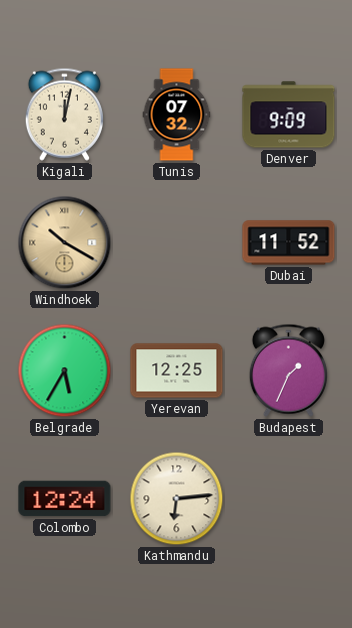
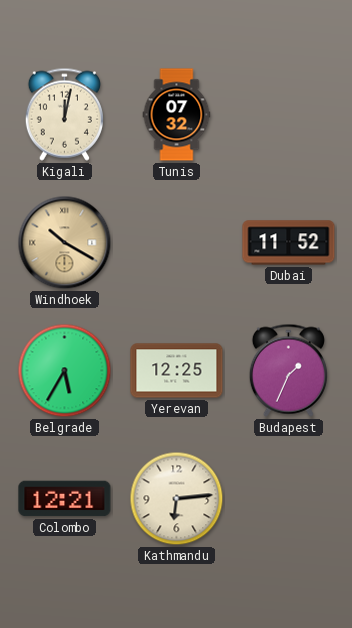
Denver: 9:09 -> none
Colombo: 12:24 -> 12:21
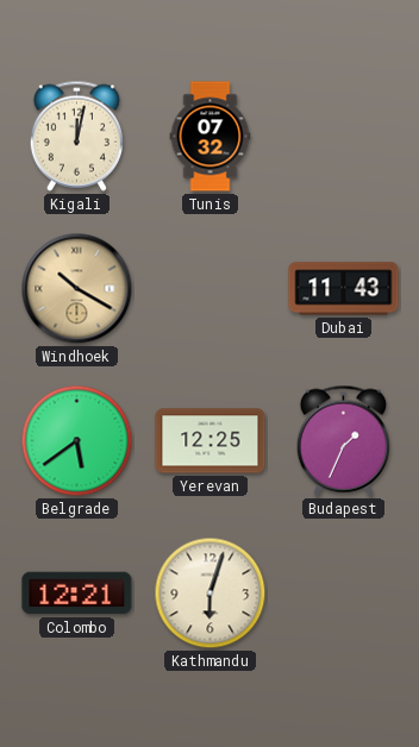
Dubai: 11:52 -> 11:43
Belgrade: 5:35 -> 5:39
Kathmandu: 6:14 -> 6:03
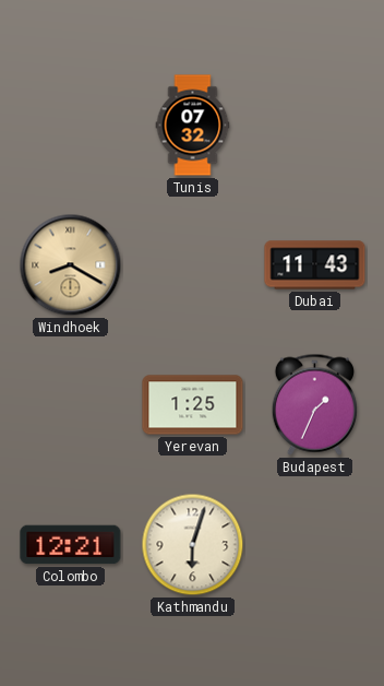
Kigali: 12:02 -> none
Windhoek: 10:20 -> 8:20
Belgrade: 5:39 -> none
Yerevan: 12:25 -> 1:25
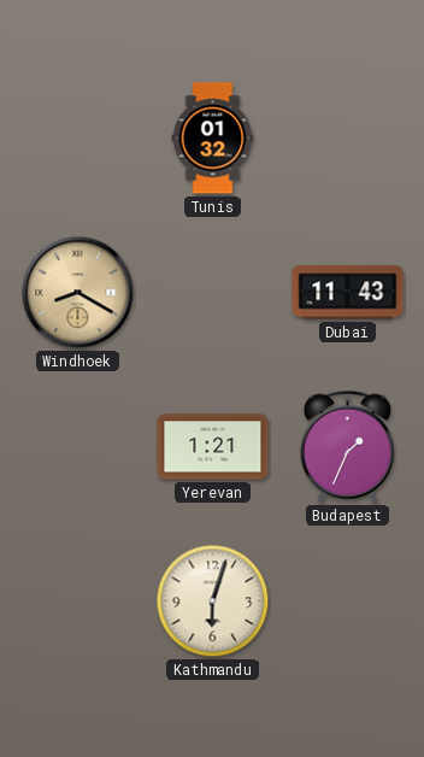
Tunis: 07:32 -> 01:32
Yerevan: 1:25 -> 1:21
Colombo: 12:21 -> none
